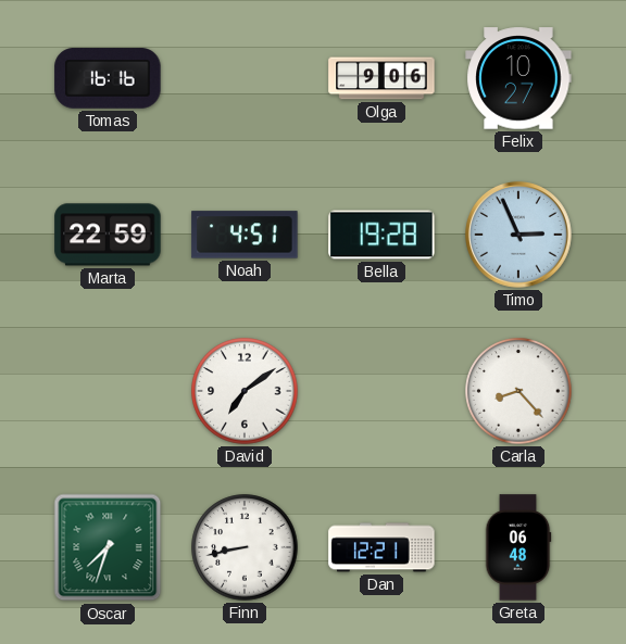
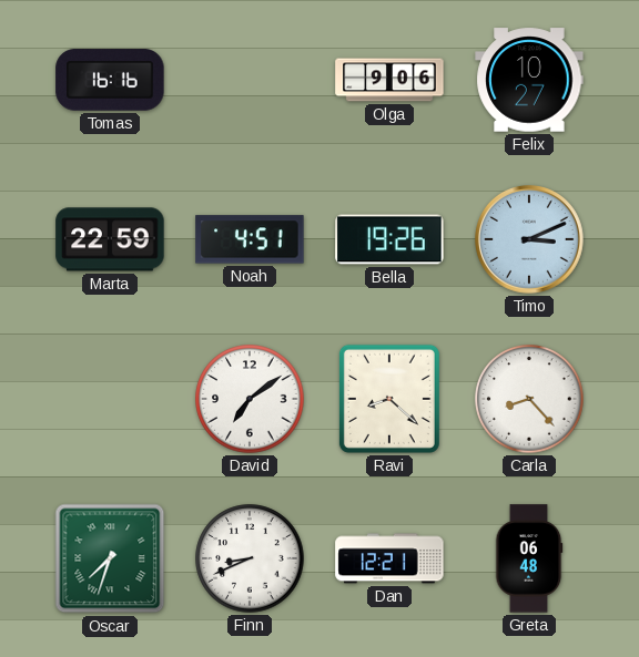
Bella: 19:28 -> 19:26
Timo: 2:56 -> 3:11
Ravi: none -> 8:22
Finn: 8:43 -> 8:41
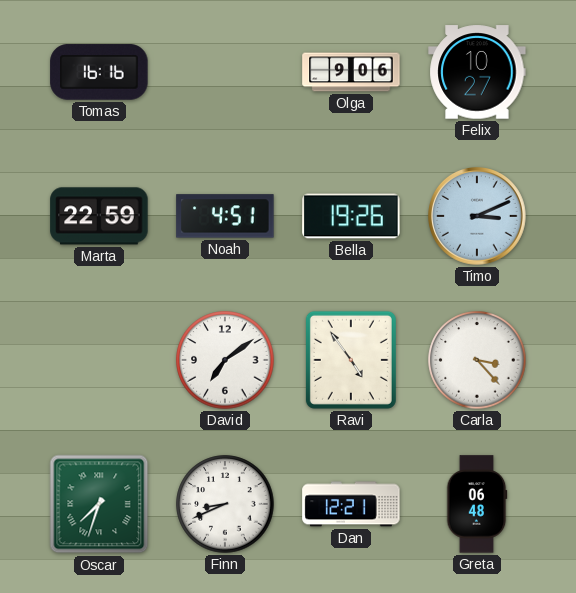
Ravi: 8:22 -> 4:54
Carla: 8:23 -> 3:23
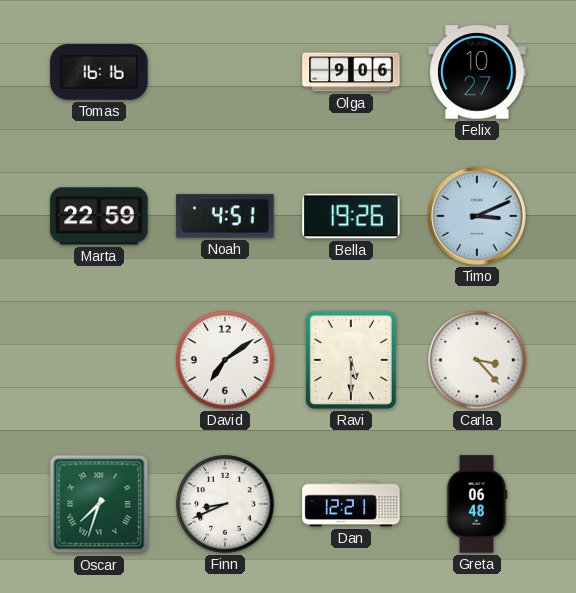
Ravi: 4:54 -> 5:30
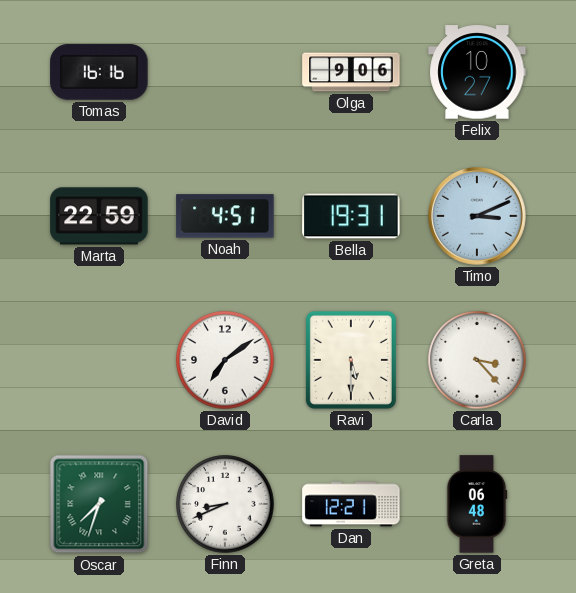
Bella: 19:26 -> 19:31
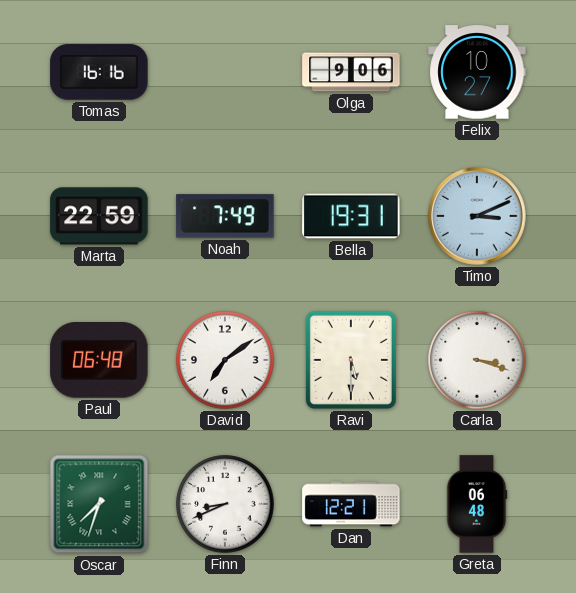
Noah: 4:51 -> 7:49
Paul: none -> 06:48
Carla: 3:23 -> 3:18
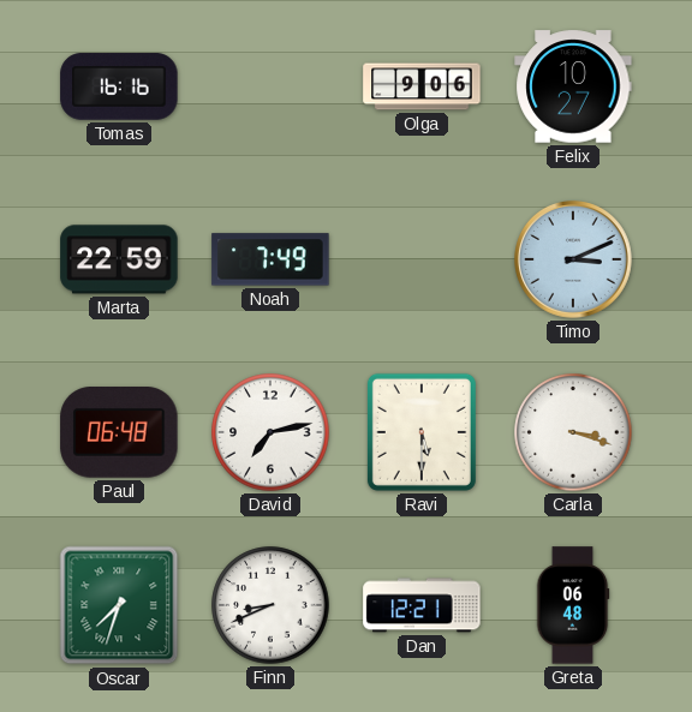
Bella: 19:31 -> none
David: 7:09 -> 7:13
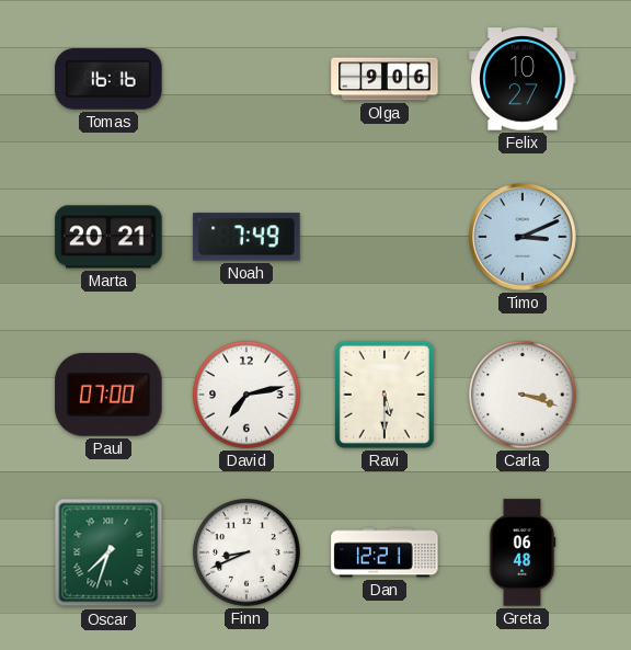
Marta: 22:59 -> 20:21
Paul: 06:48 -> 07:00
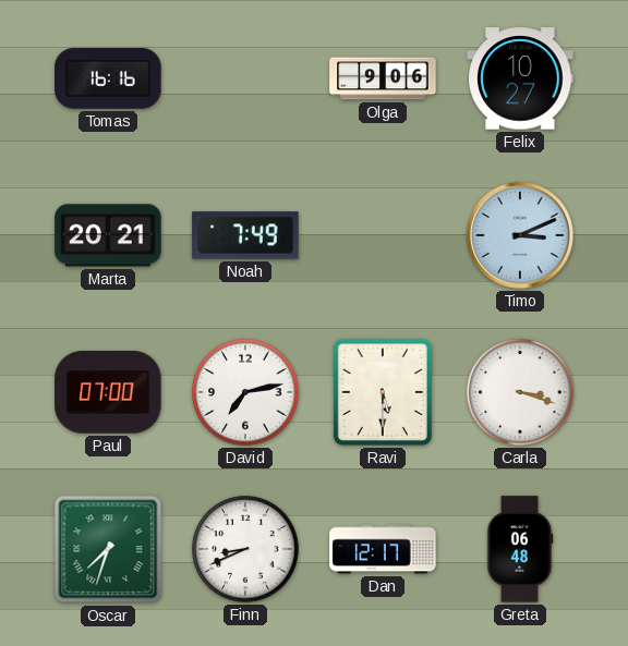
Dan: 12:21 -> 12:17
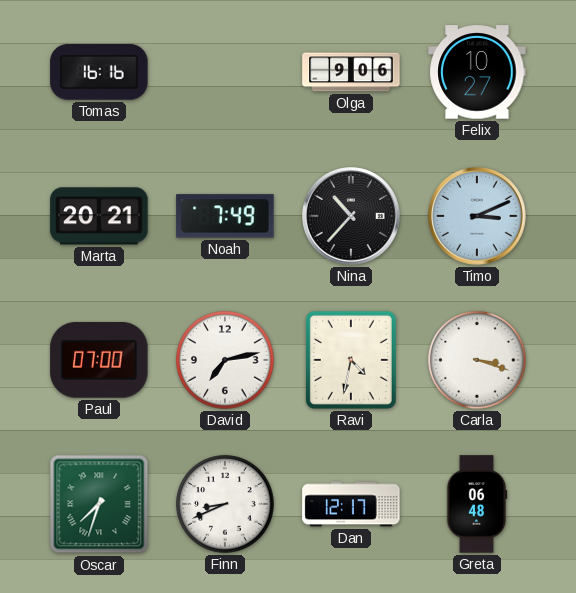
Nina: none -> 10:37
Ravi: 5:30 -> 4:32
